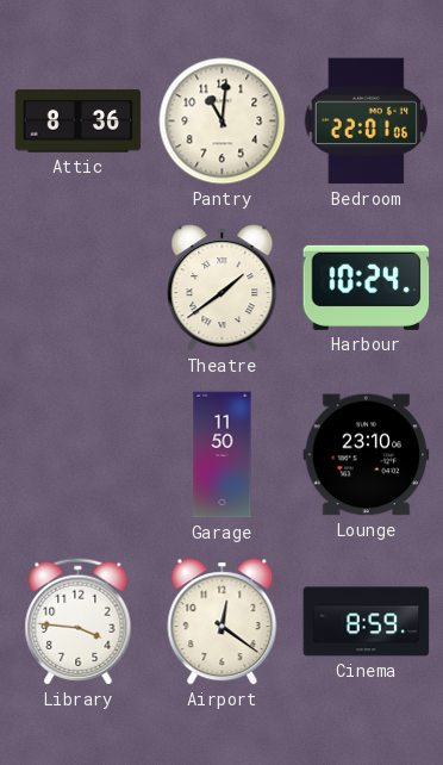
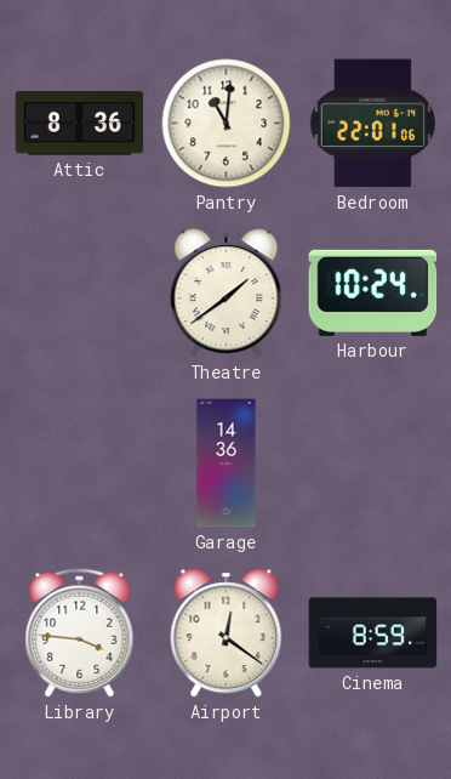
Garage: 11:50 -> 14:36
Lounge: 23:10 -> none
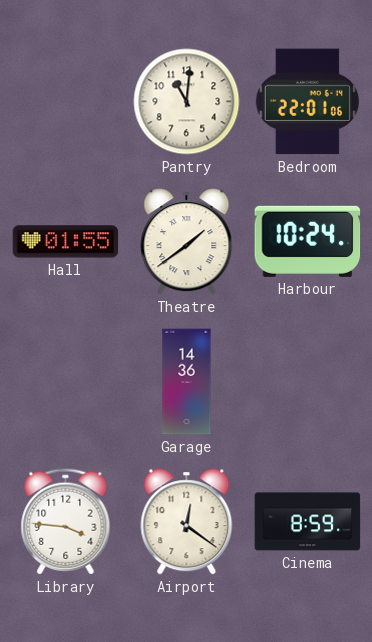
Attic: 8:36 -> none
Hall: none -> 01:55
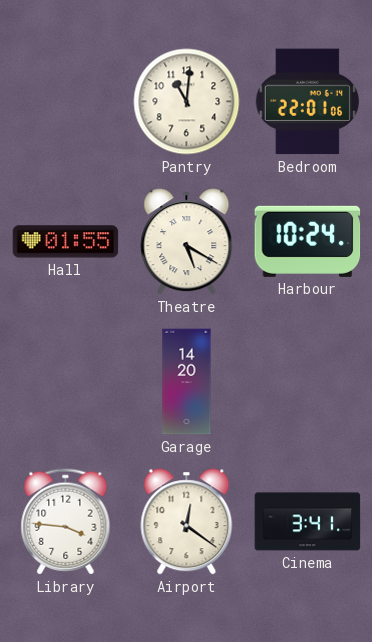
Theatre: 1:39 -> 5:20
Garage: 14:36 -> 14:20
Cinema: 8:59 -> 3:41
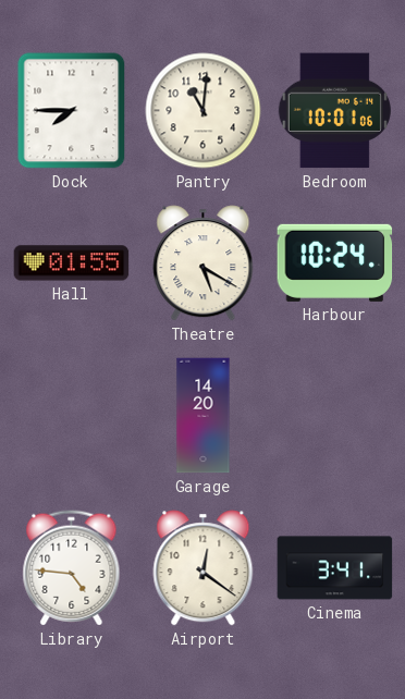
Dock: none -> 7:45
Bedroom: 22:01 -> 10:01
Library: 3:46 -> 4:46
